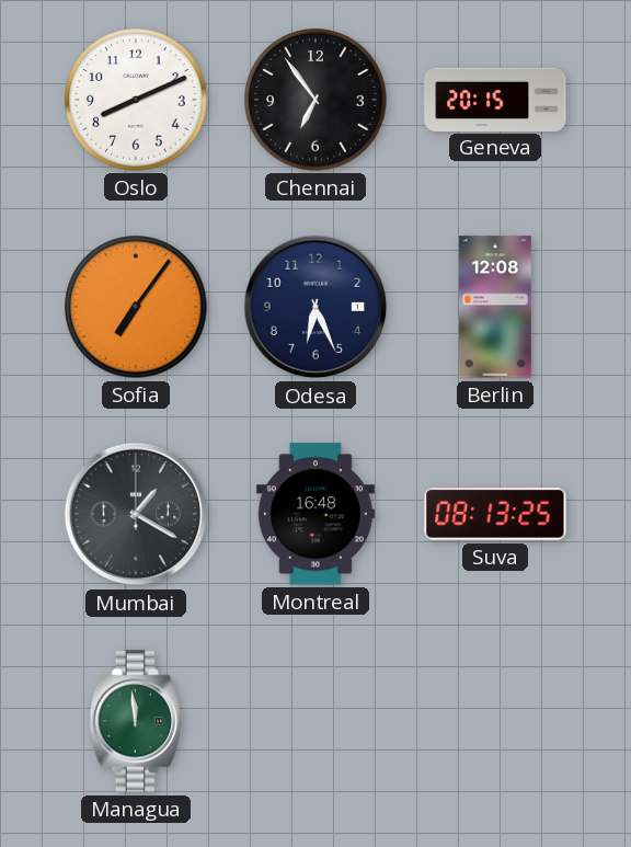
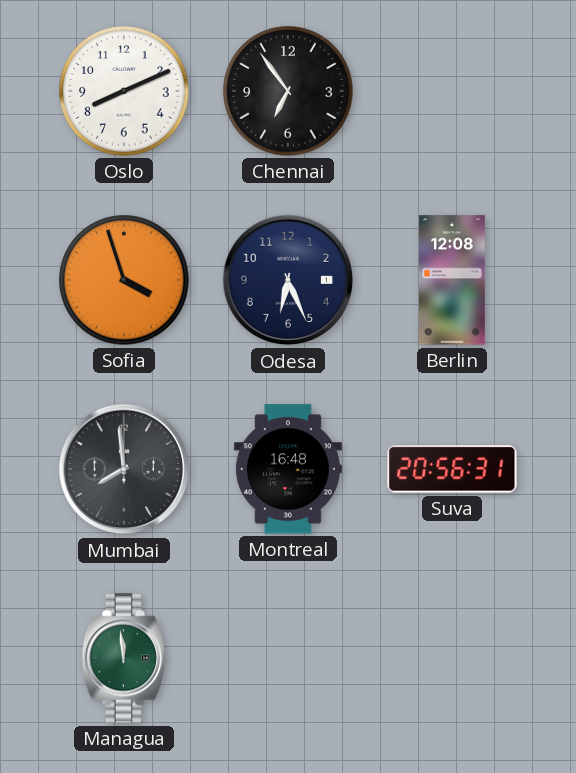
Geneva: 20:15 -> none
Sofia: 7:06 -> 3:57
Mumbai: 1:20 -> 7:59
Suva: 08:13 -> 20:56
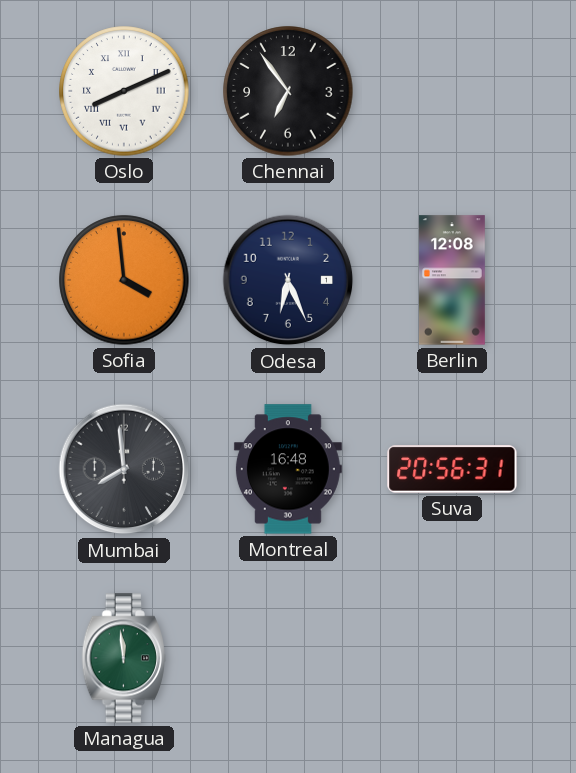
Oslo numerals: Arabic -> Roman
Sofia: 3:57 -> 3:59
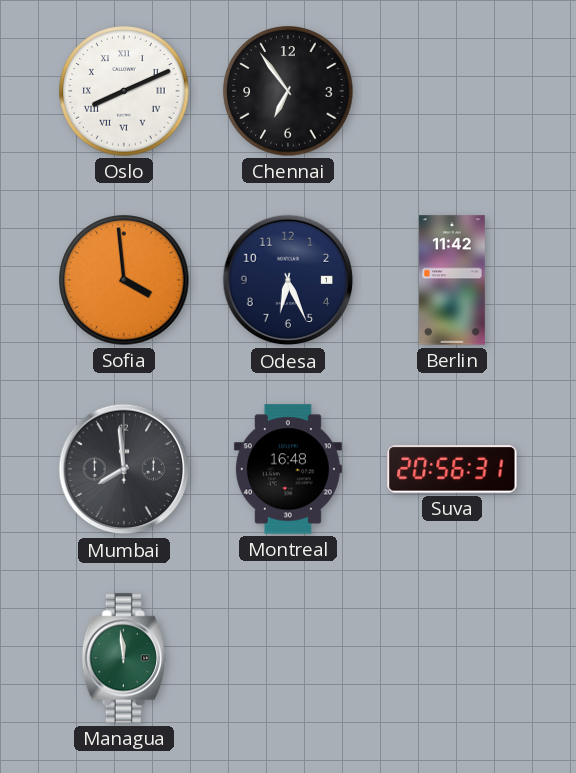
Berlin: 12:08 -> 11:42
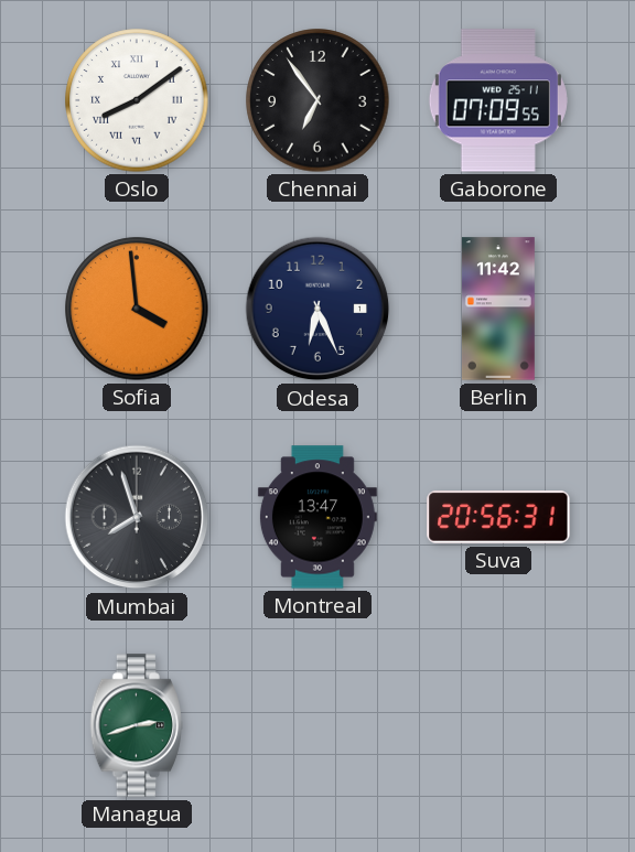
Oslo: 8:11 -> 8:09
Gaborone: none -> 07:09
Mumbai: 7:59 -> 7:57
Montreal: 16:48 -> 13:47
Managua: 11:59 -> 2:42
